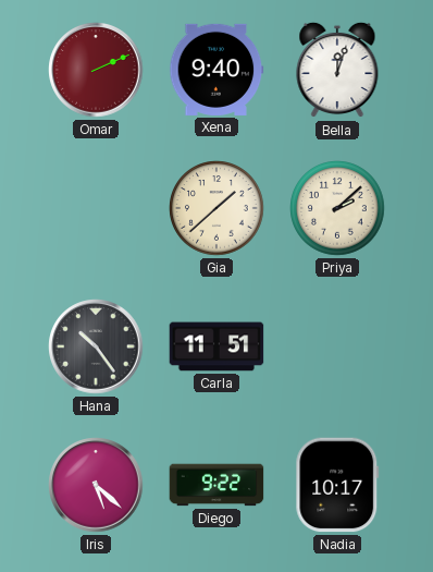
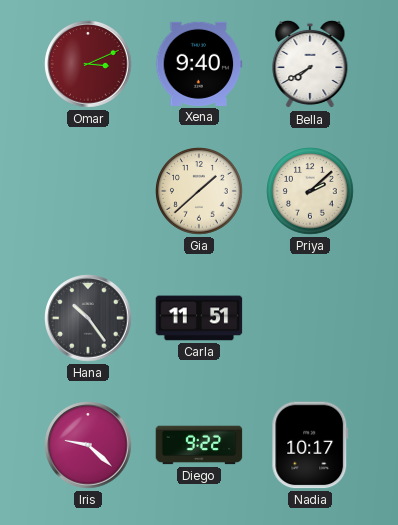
Omar: 2:11 -> 3:11
Bella: 12:03 -> 7:40
Iris: 5:22 -> 9:22
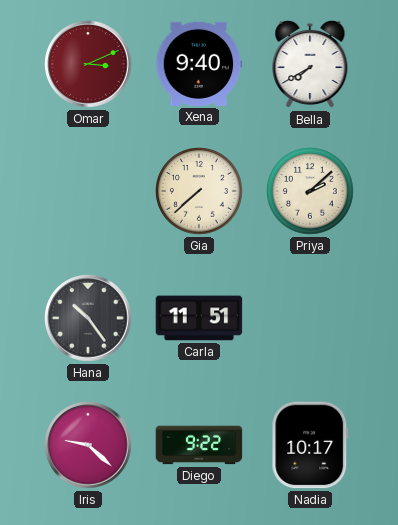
Gia: 1:38 -> 7:38
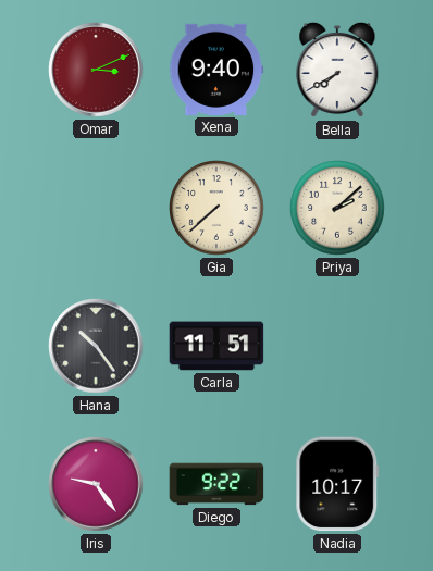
Iris: 9:22 -> 9:24
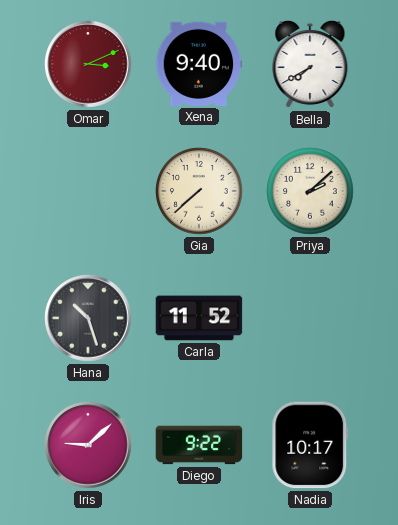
Hana: 10:24 -> 10:27
Carla: 11:51 -> 11:52
Iris: 9:24 -> 9:08
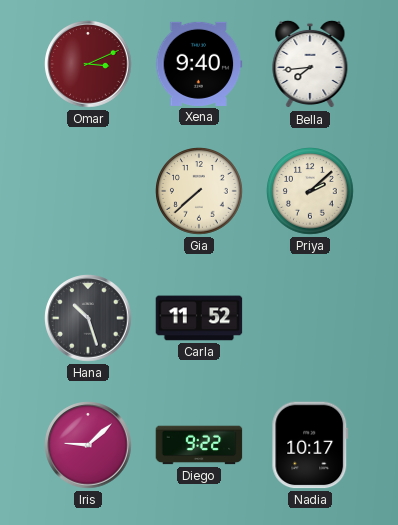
Bella: 7:40 -> 7:44
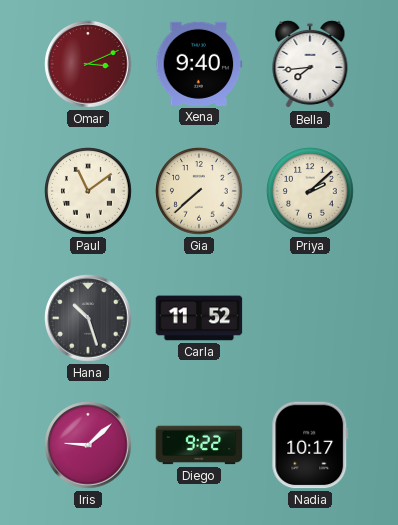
Paul: none -> 11:09
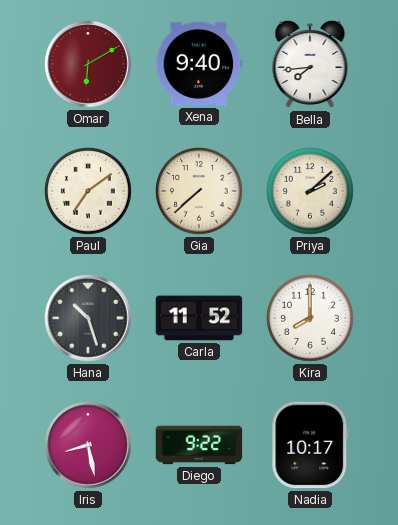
Omar: 3:11 -> 6:10
Paul: 11:09 -> 7:09
Kira: none -> 8:00
Iris: 9:08 -> 8:28
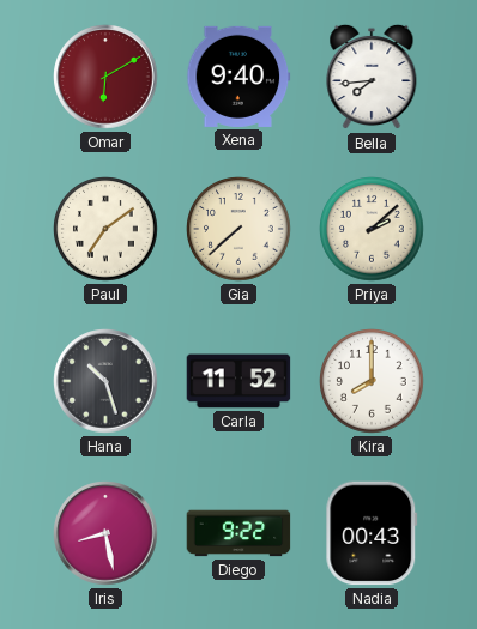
Nadia: 10:17 -> 00:43
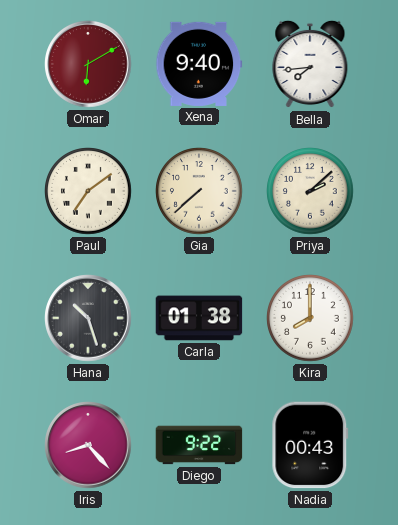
Carla: 11:52 -> 01:38
Iris: 8:28 -> 8:23
